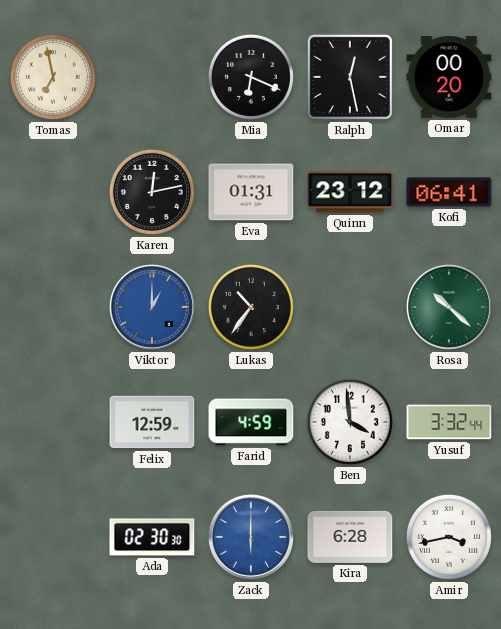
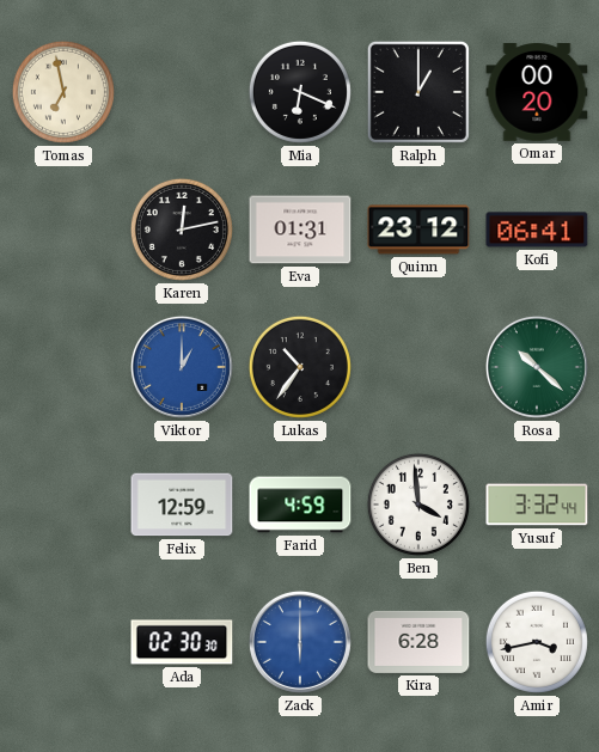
Ralph: 12:28 -> 1:00
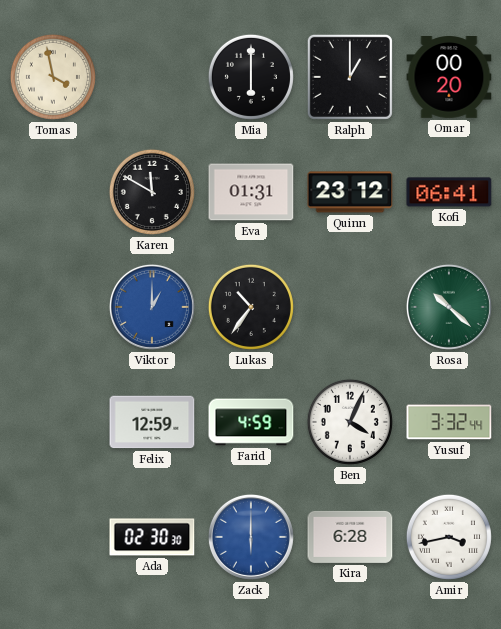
Tomas: 6:58 -> 3:58
Mia: 6:19 -> 6:00
Karen: 12:13 -> 11:50
Ben: 3:59 -> 4:04
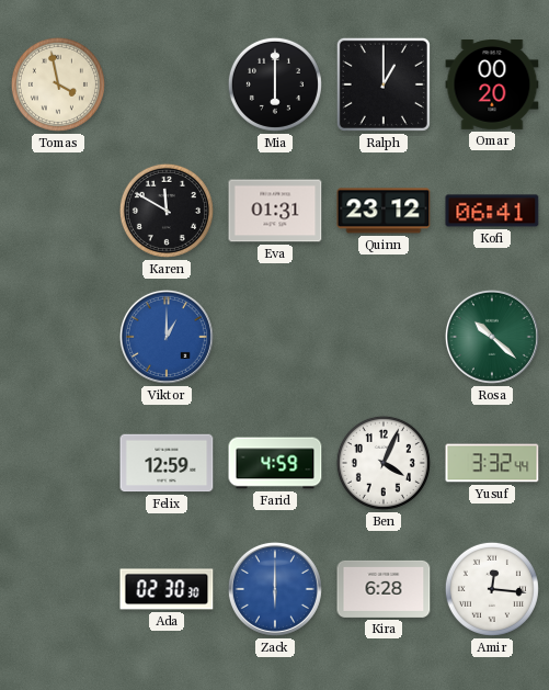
Lukas: 10:36 -> none
Amir: 3:43 -> 12:16
